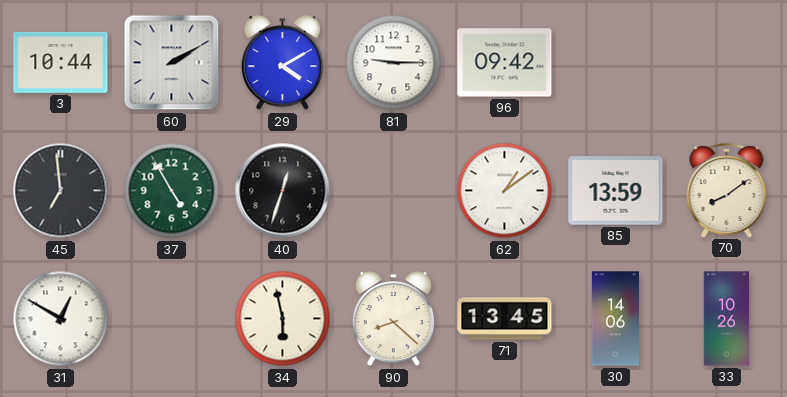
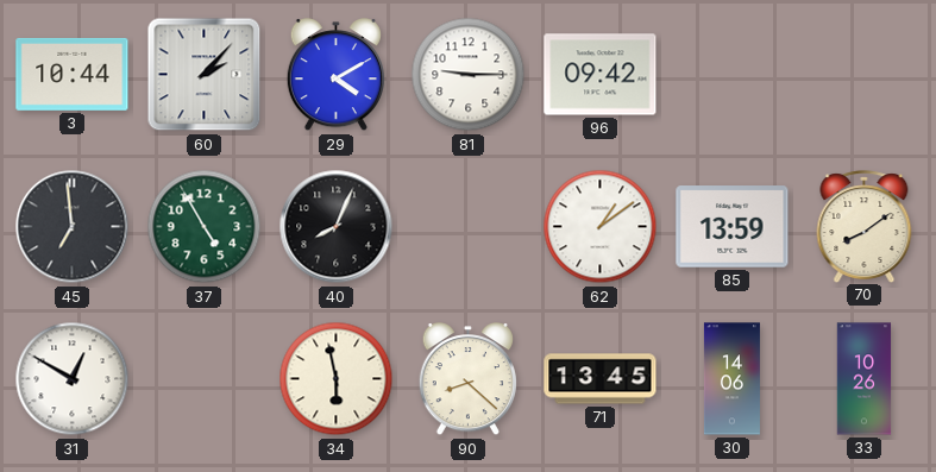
60: 2:10 -> 2:07
40: 12:33 -> 8:04
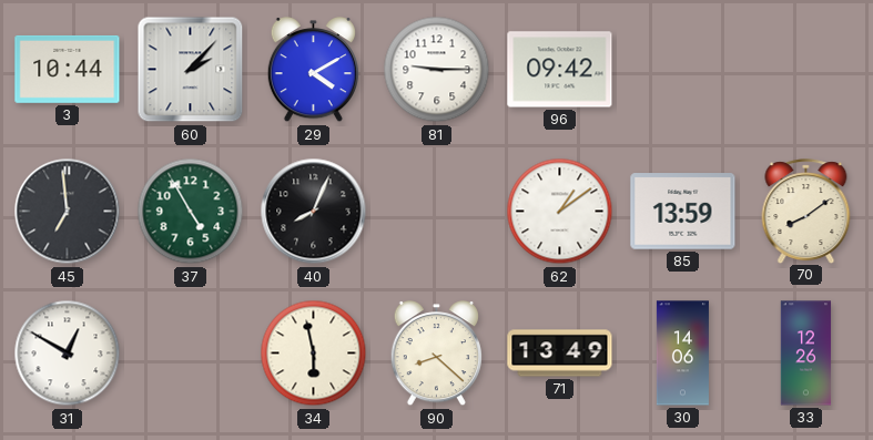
71: 13:45 -> 13:49
33: 10:26 -> 12:26
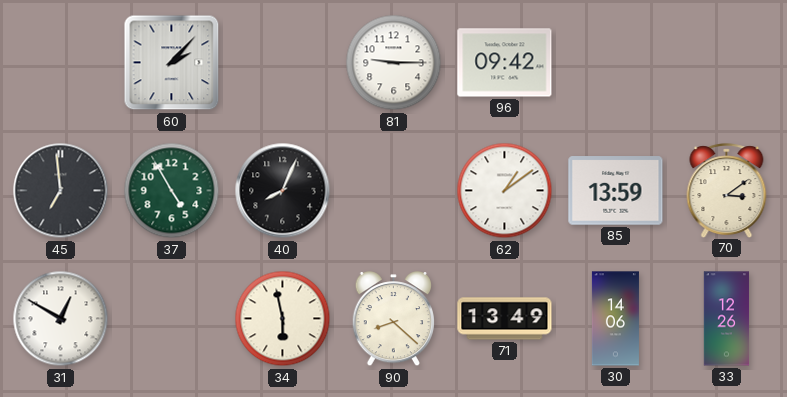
3: 10:44 -> none
29: 4:10 -> none
70: 8:09 -> 3:09
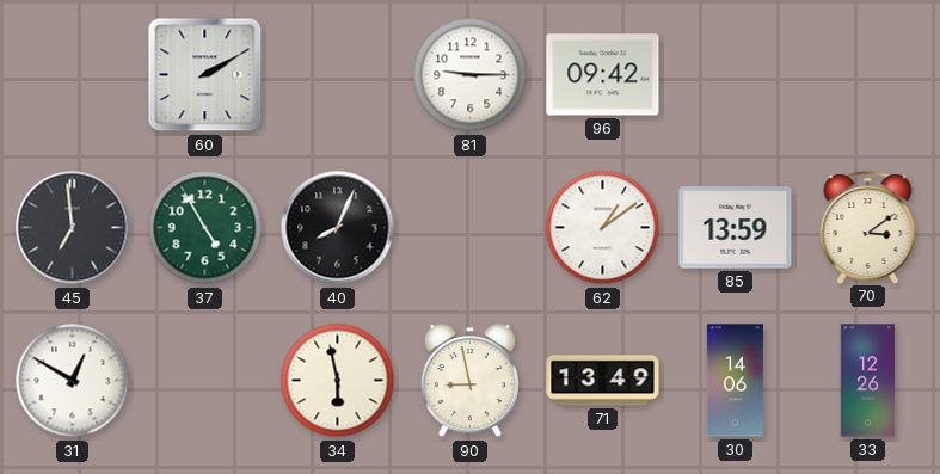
60: 2:07 -> 2:10
90: 8:22 -> 8:58
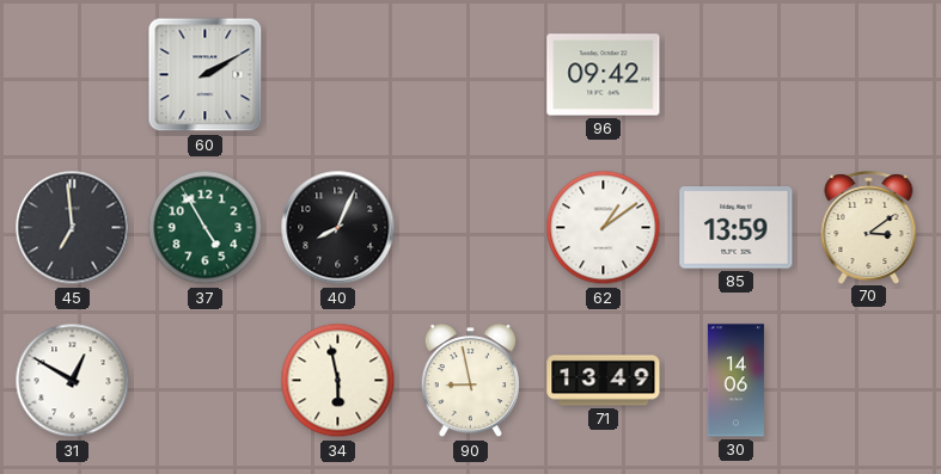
81: 9:15 -> none
33: 12:26 -> none
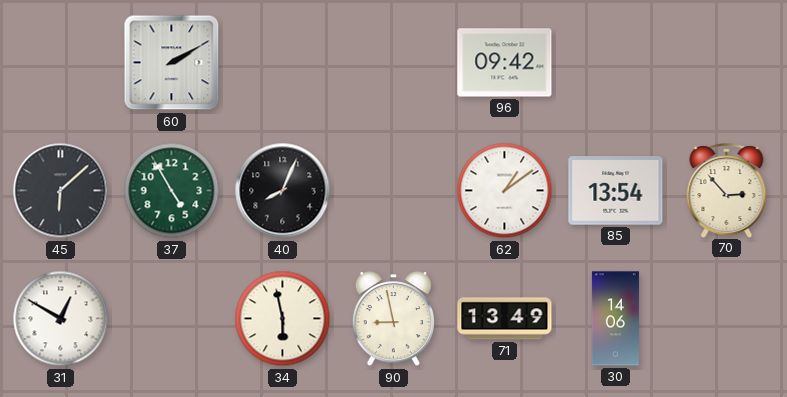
45: 6:59 -> 6:08
85: 13:59 -> 13:54
70: 3:09 -> 2:53
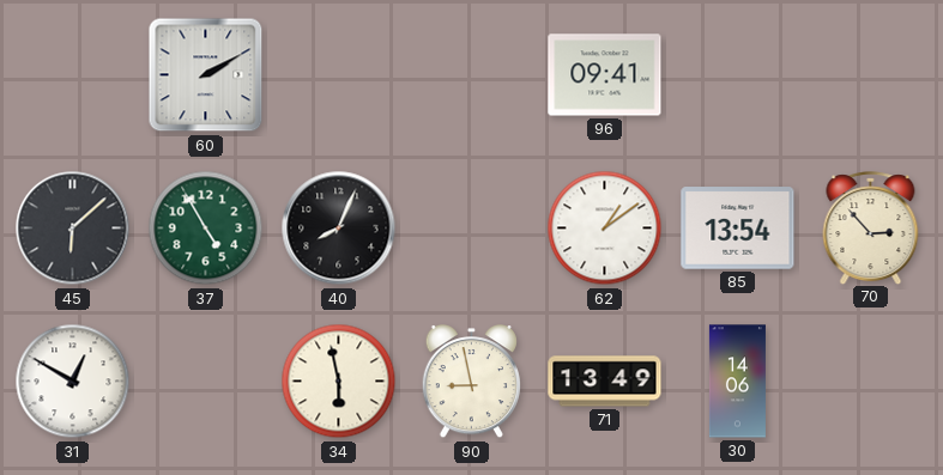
96: 09:42 -> 09:41
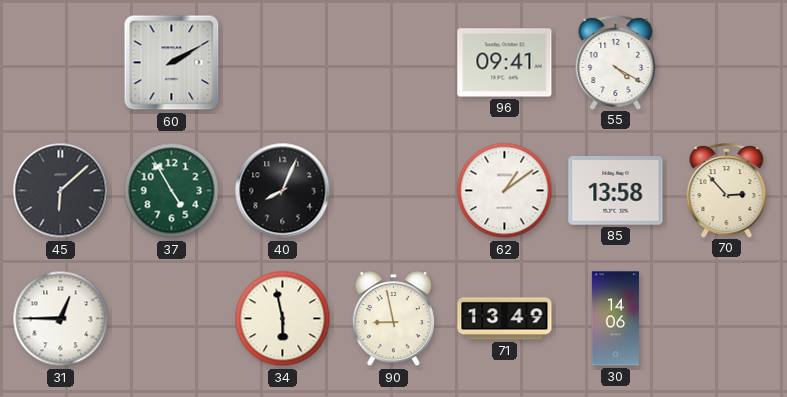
55: none -> 4:20
85: 13:54 -> 13:58
31: 12:50 -> 12:45
